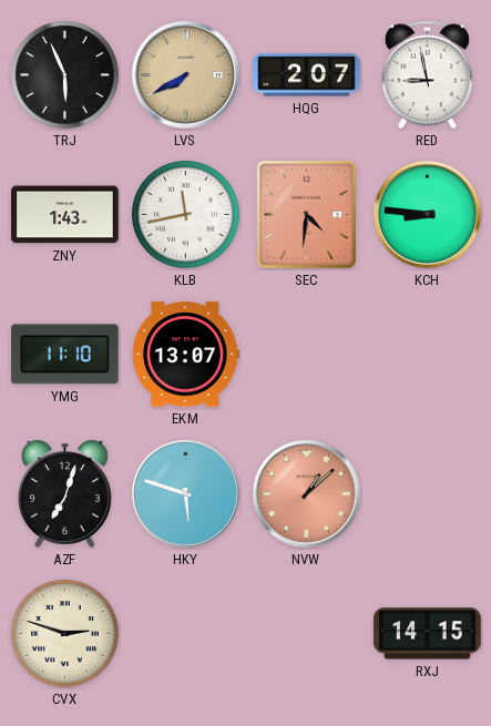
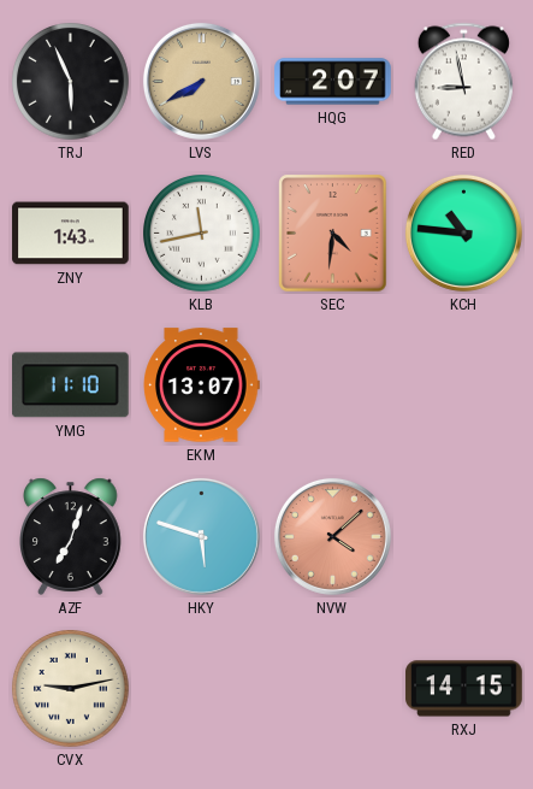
KCH: 8:46 -> 10:46
NVW: 1:08 -> 4:08
CVX: 2:48 -> 9:13
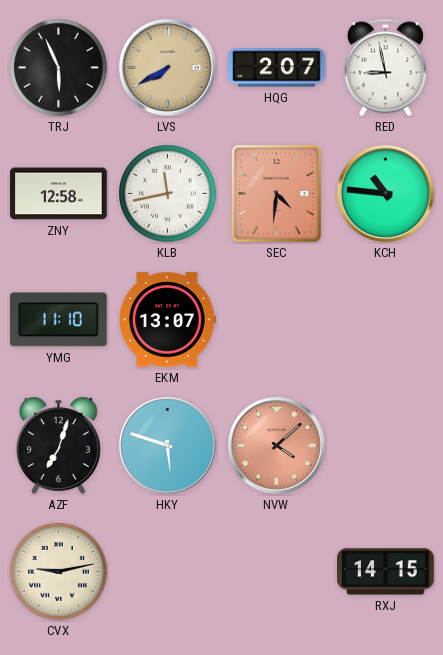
ZNY: 1:43 -> 12:58
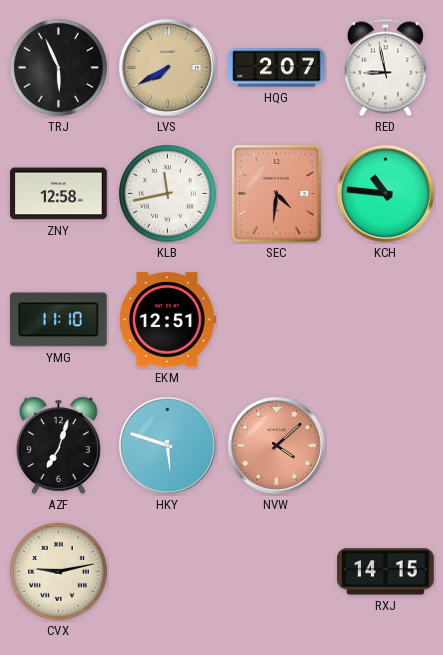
EKM: 13:07 -> 12:51
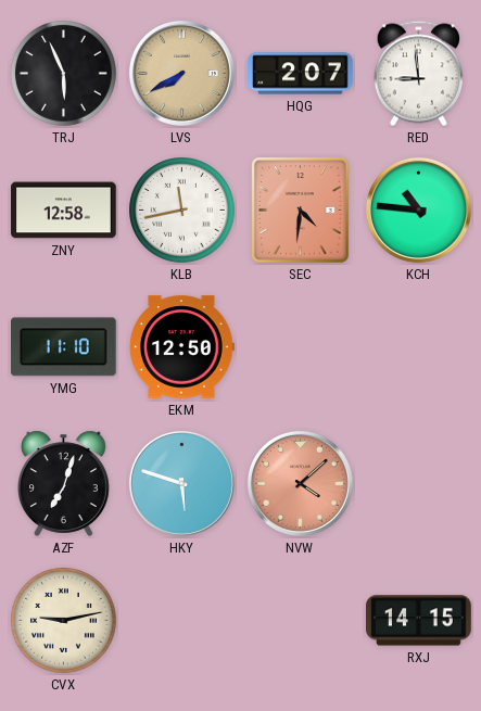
RED: 8:58 -> 8:59
EKM: 12:51 -> 12:50
